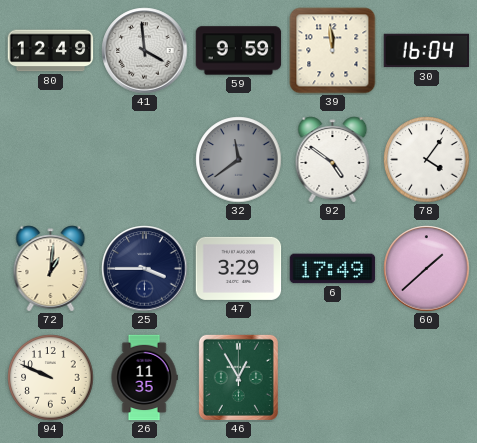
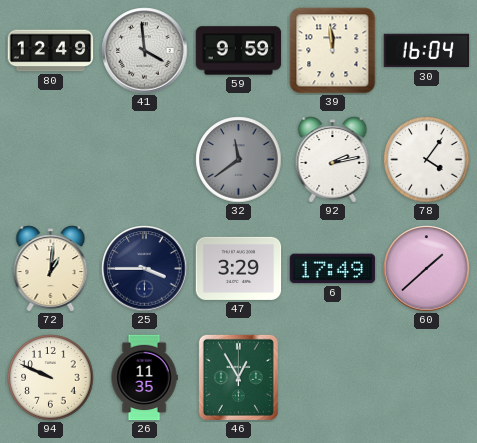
92: 4:51 -> 2:13
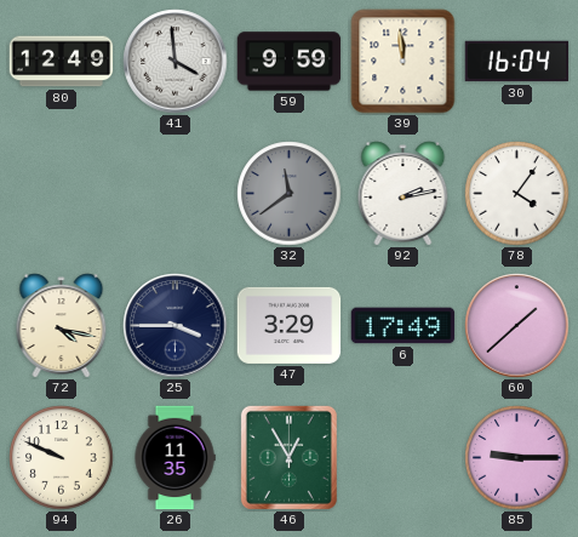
72: 1:01 -> 4:17
85: none -> 9:15
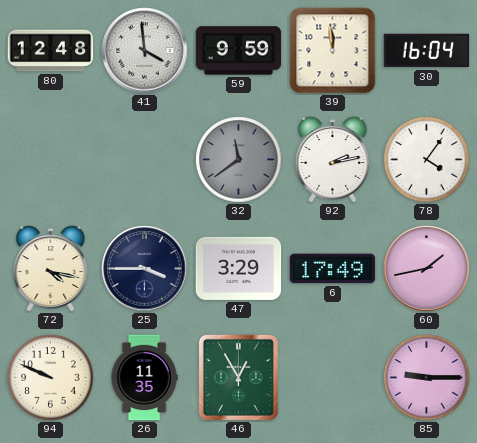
80: 12:49 -> 12:48
60: 1:38 -> 1:43
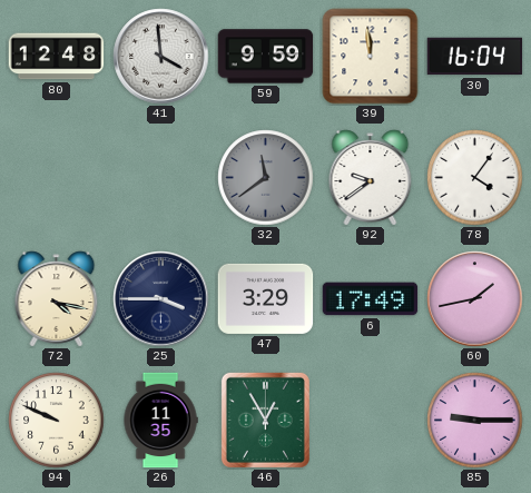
92: 2:13 -> 9:39
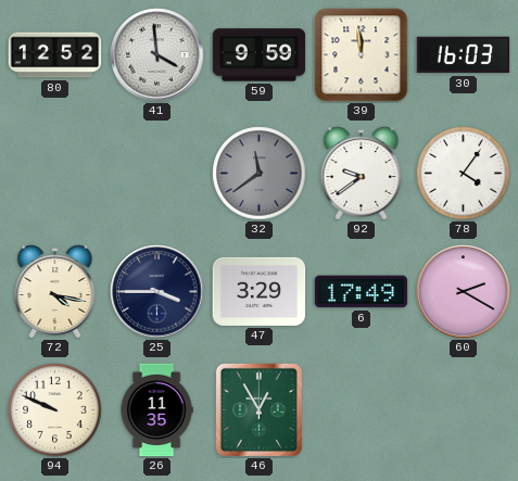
80: 12:48 -> 12:52
30: 16:04 -> 16:03
60: 1:43 -> 2:20
85: 9:15 -> none
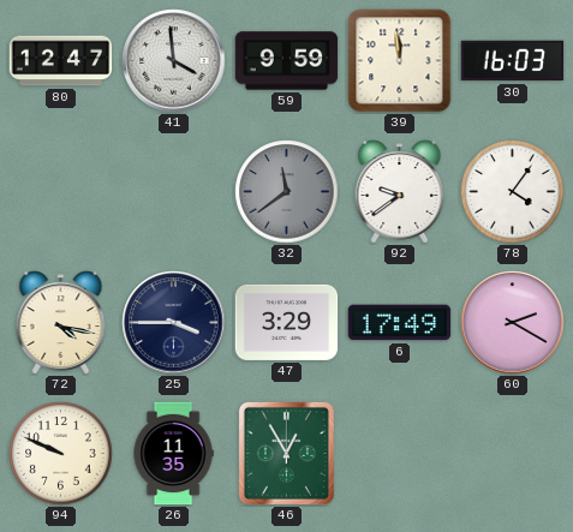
80: 12:52 -> 12:47
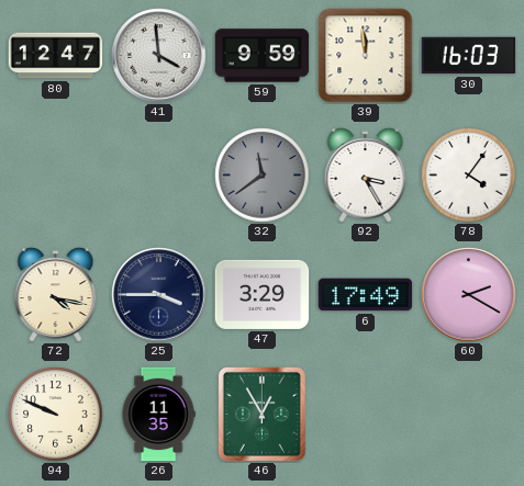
92: 9:39 -> 3:25
